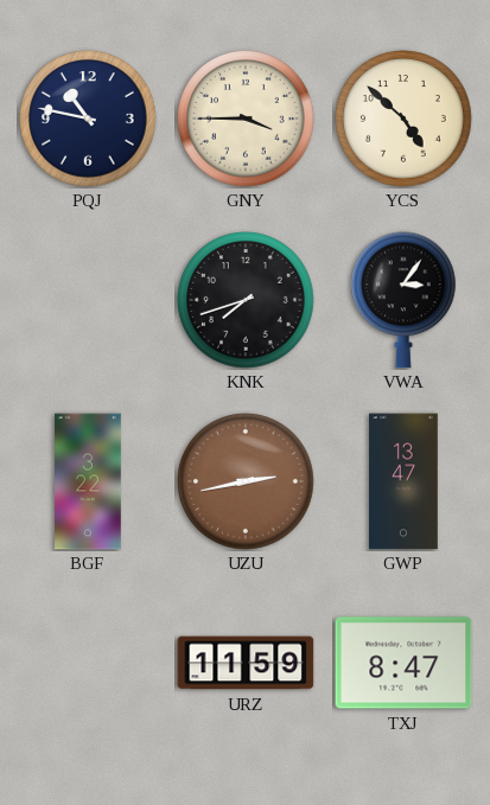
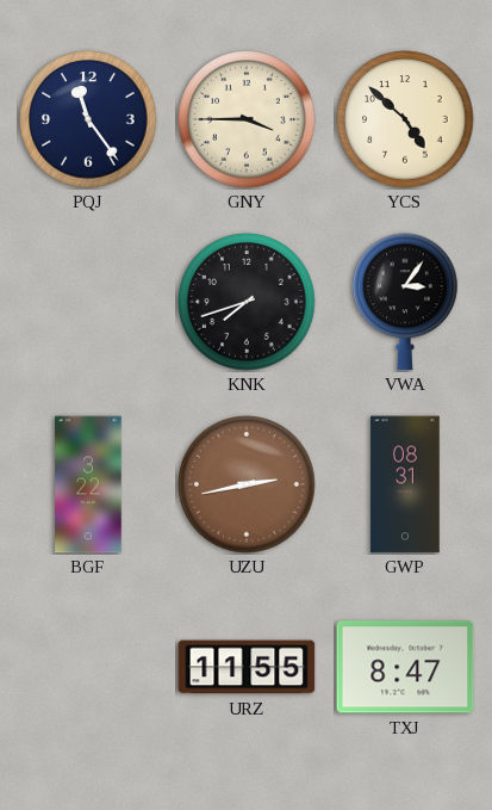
PQJ: 10:47 -> 11:24
GWP: 13:47 -> 08:31
URZ: 11:59 -> 11:55
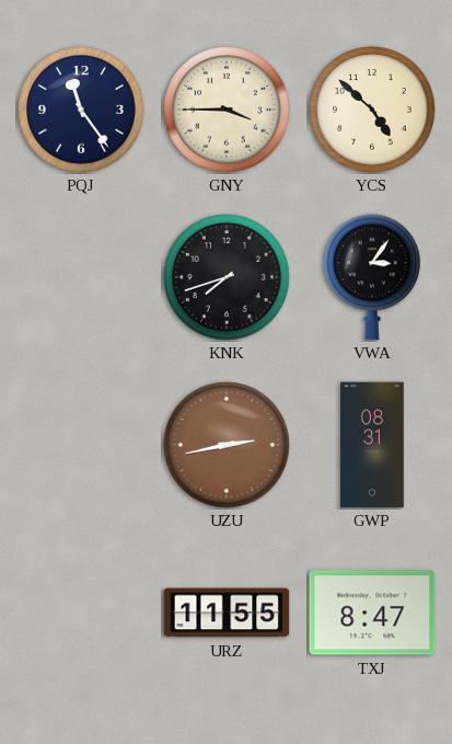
BGF: 3:22 -> none
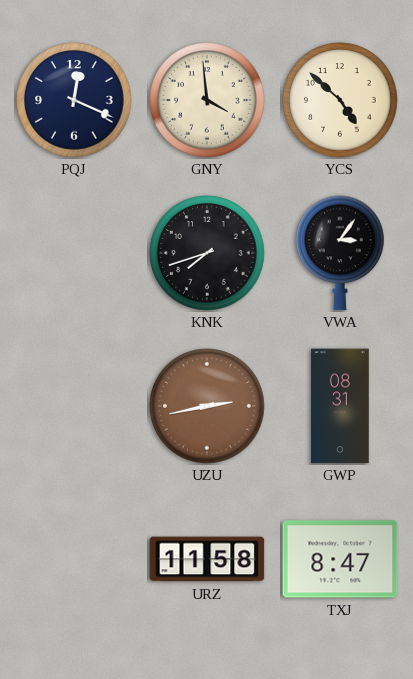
PQJ: 11:24 -> 12:19
GNY: 3:45 -> 3:59
URZ: 11:55 -> 11:58
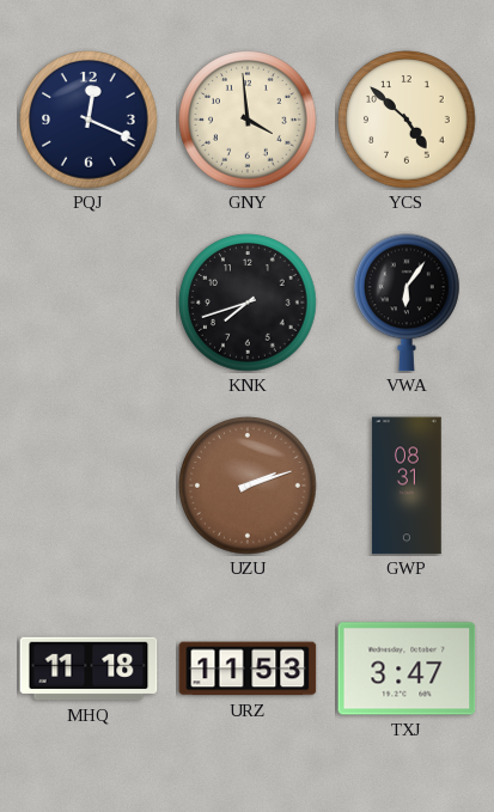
VWA: 3:06 -> 6:06
UZU: 2:43 -> 2:12
MHQ: none -> 11:18
URZ: 11:58 -> 11:53
TXJ: 8:47 -> 3:47
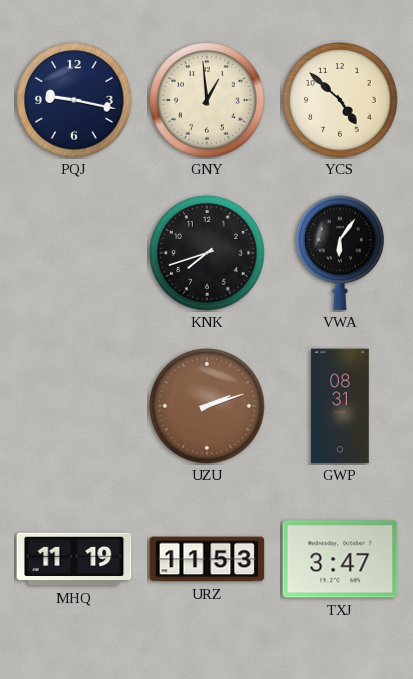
PQJ: 12:19 -> 9:17
GNY: 3:59 -> 12:59
MHQ: 11:18 -> 11:19
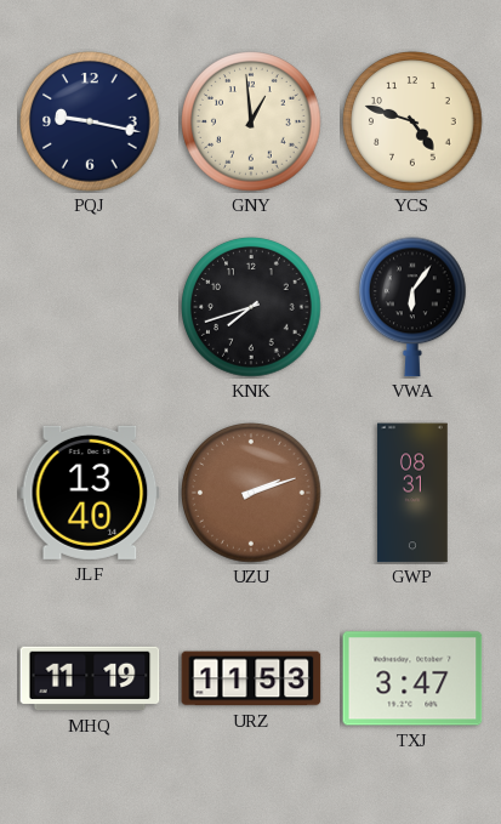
YCS: 4:52 -> 4:48
JLF: none -> 13:40
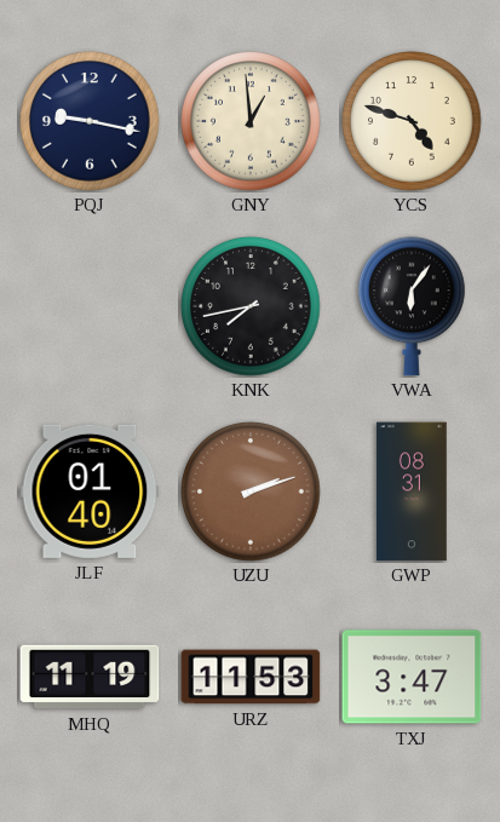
KNK: 7:42 -> 7:43
JLF: 13:40 -> 01:40
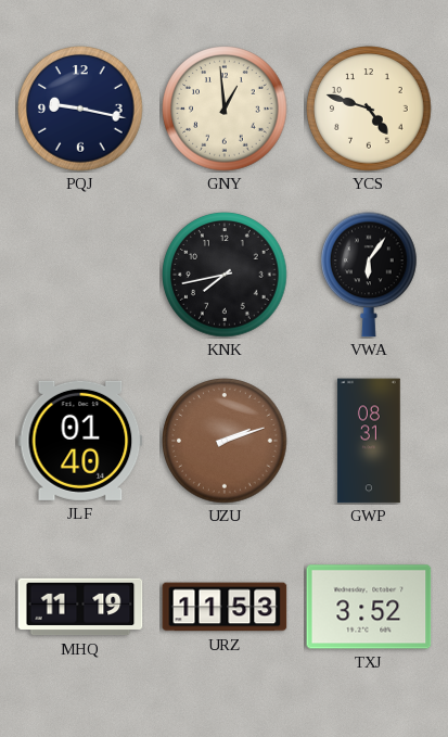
TXJ: 3:47 -> 3:52
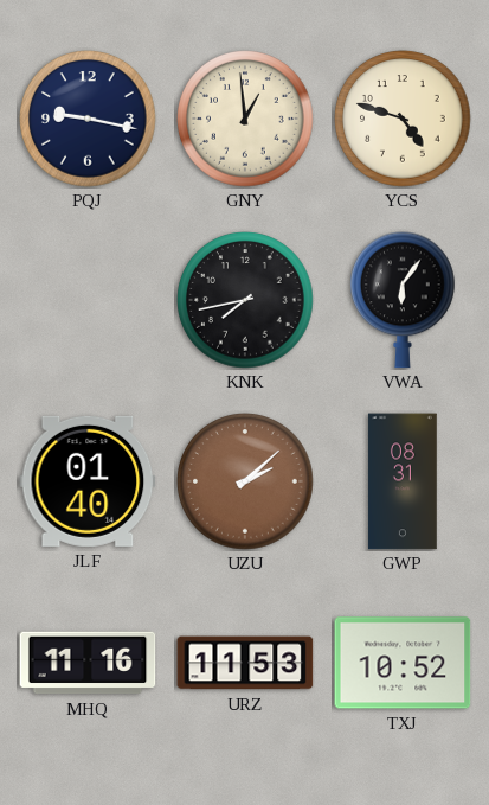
UZU: 2:12 -> 2:08
MHQ: 11:19 -> 11:16
TXJ: 3:52 -> 10:52
